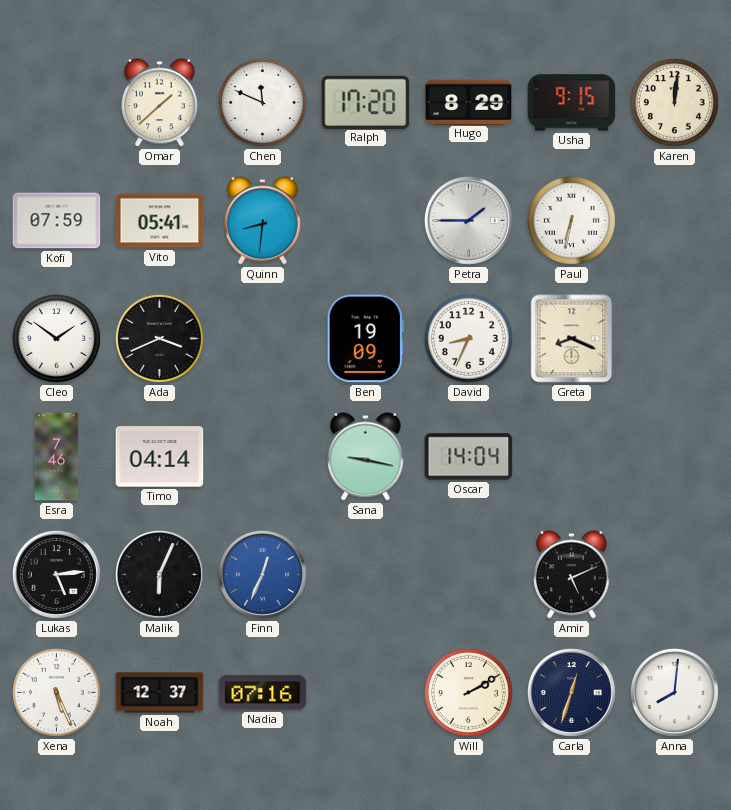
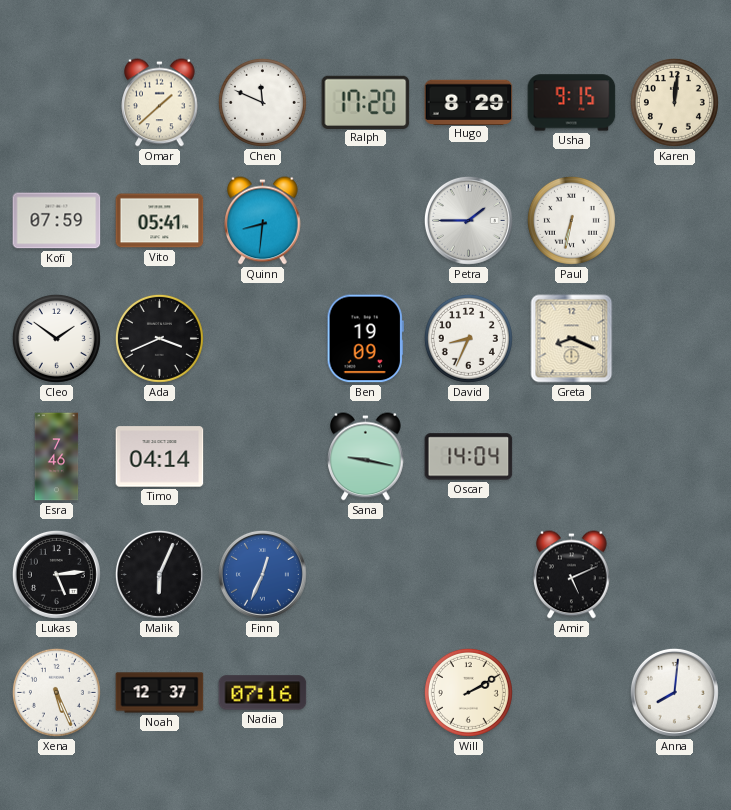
Carla: 12:33 -> none
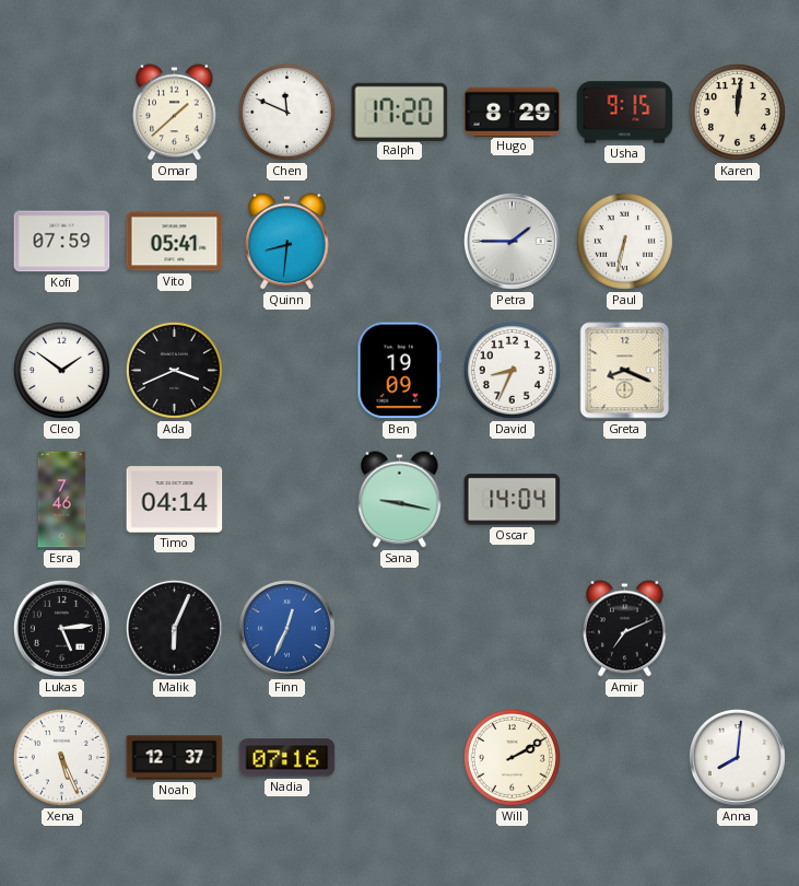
Amir: 5:11 -> 7:11
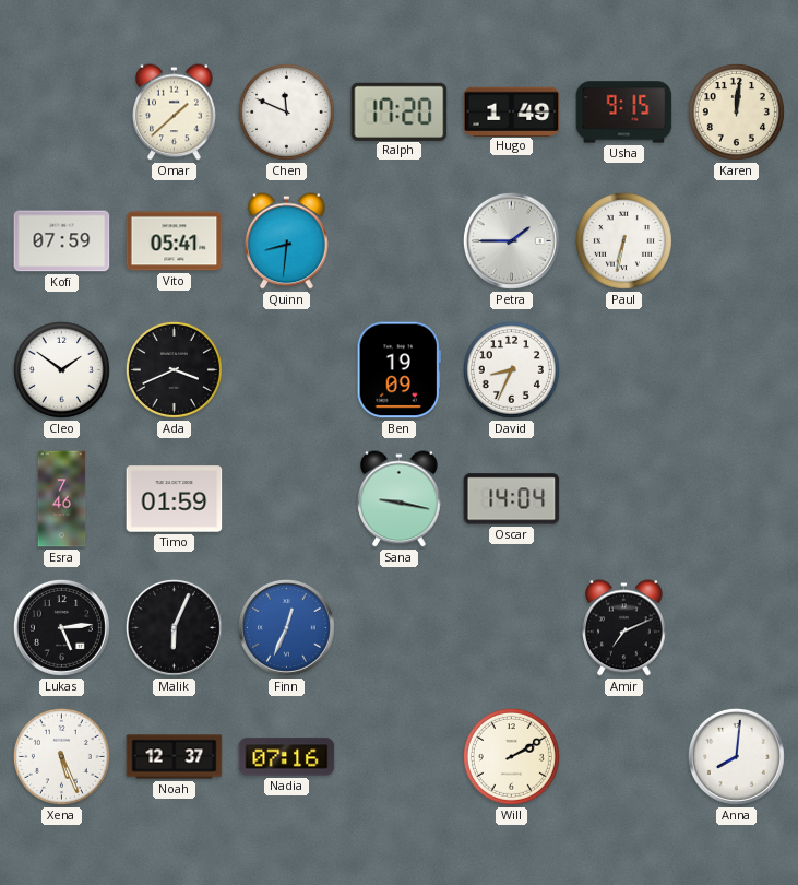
Hugo: 8:29 -> 1:49
Greta: 8:19 -> none
Timo: 04:14 -> 01:59
